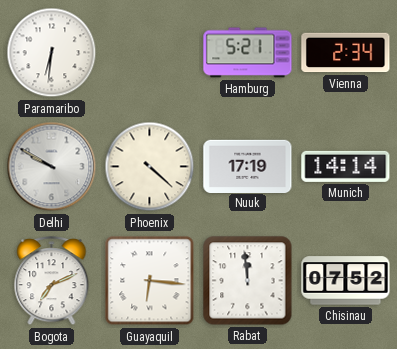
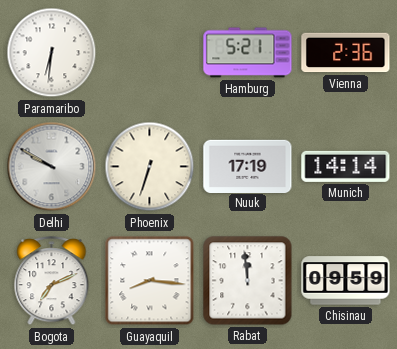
Vienna: 2:34 -> 2:36
Phoenix: 4:22 -> 6:33
Guayaquil: 6:16 -> 8:16
Chisinau: 07:52 -> 09:59
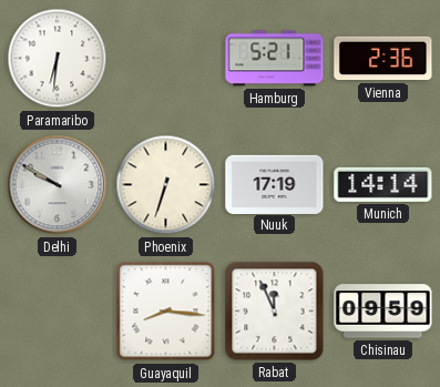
Bogota: 7:11 -> none
Rabat: 11:59 -> 11:56
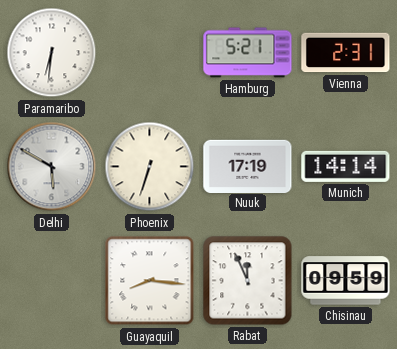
Vienna: 2:36 -> 2:31
Delhi: 9:50 -> 5:50
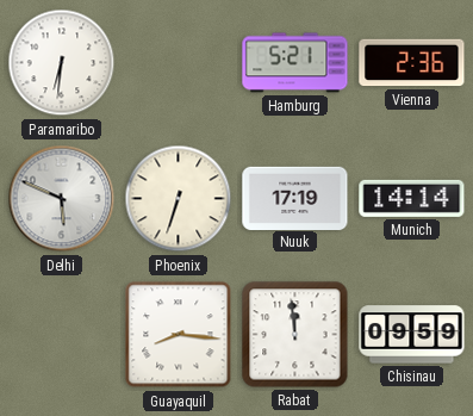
Vienna: 2:31 -> 2:36
Delhi: 5:50 -> 5:49
Rabat: 11:56 -> 11:59
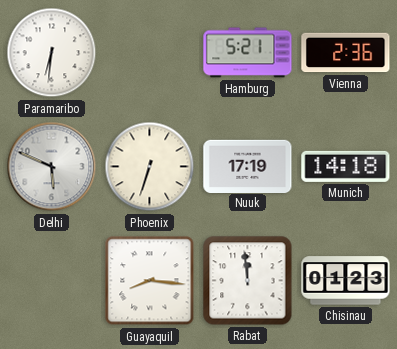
Munich: 14:14 -> 14:18
Chisinau: 09:59 -> 01:23
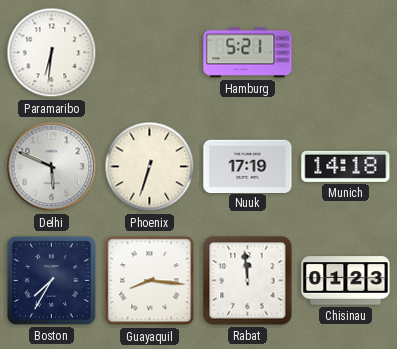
Vienna: 2:36 -> none
Boston: none -> 7:35
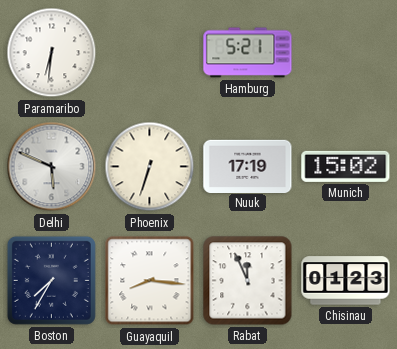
Munich: 14:18 -> 15:02
Rabat: 11:59 -> 11:56
